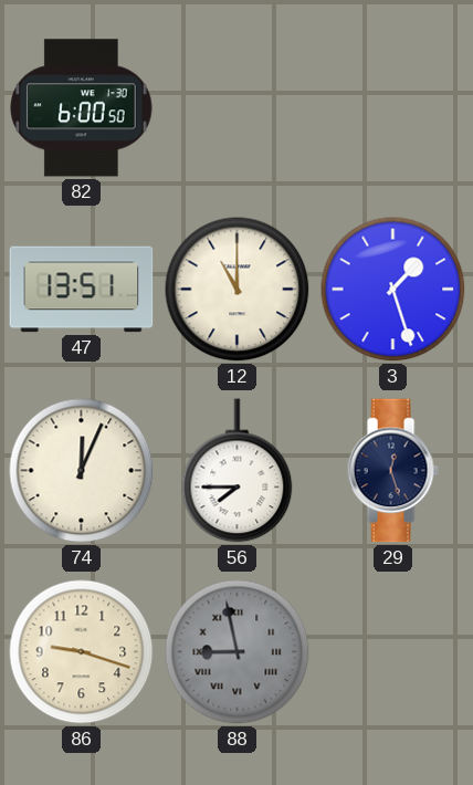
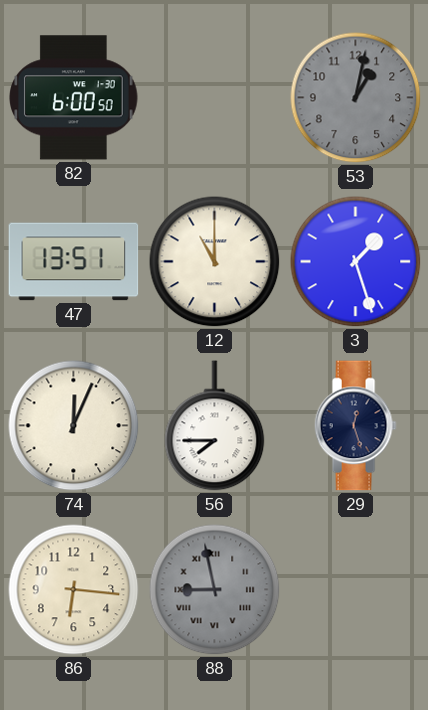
53: none -> 1:02
86: 9:18 -> 6:16
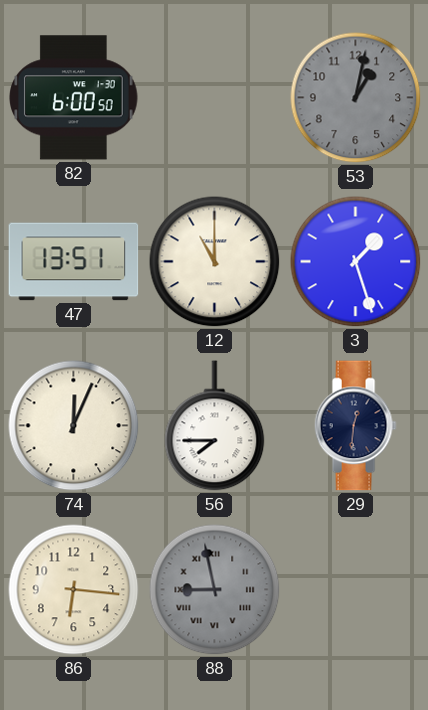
29: 12:27 -> 12:31
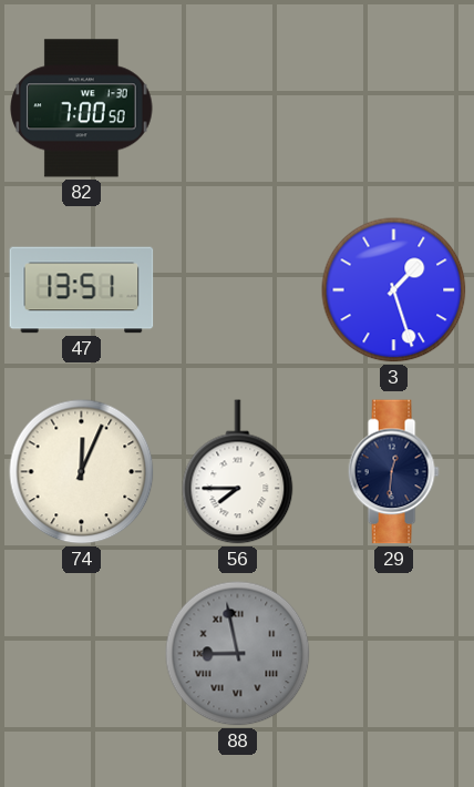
82: 6:00 -> 7:00
53: 1:02 -> none
12: 11:00 -> none
86: 6:16 -> none
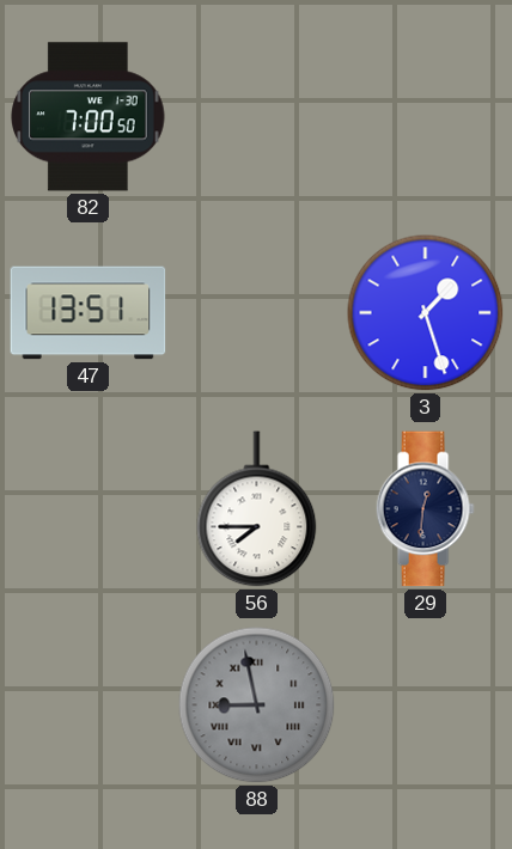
74: 12:04 -> none
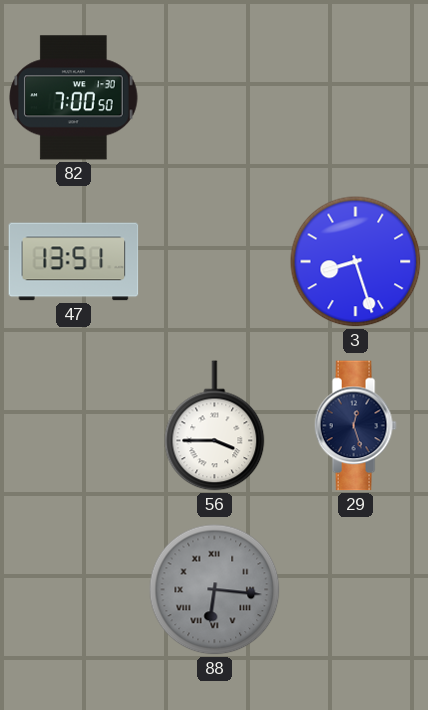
3: 1:27 -> 8:27
56: 7:45 -> 3:45
29: 12:31 -> 12:27
88: 8:58 -> 6:16
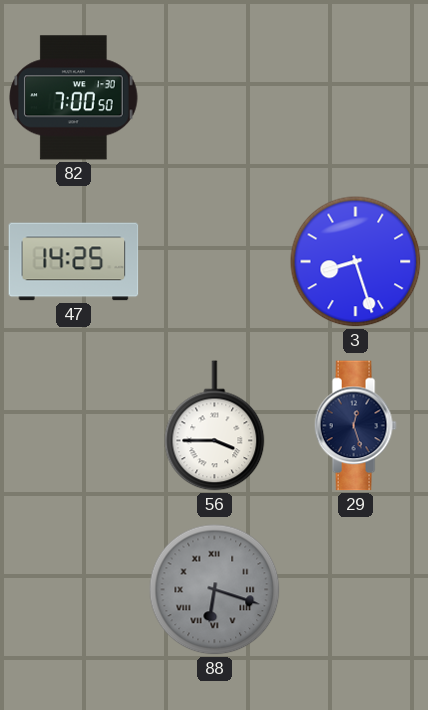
47: 13:51 -> 14:25
88: 6:16 -> 6:18
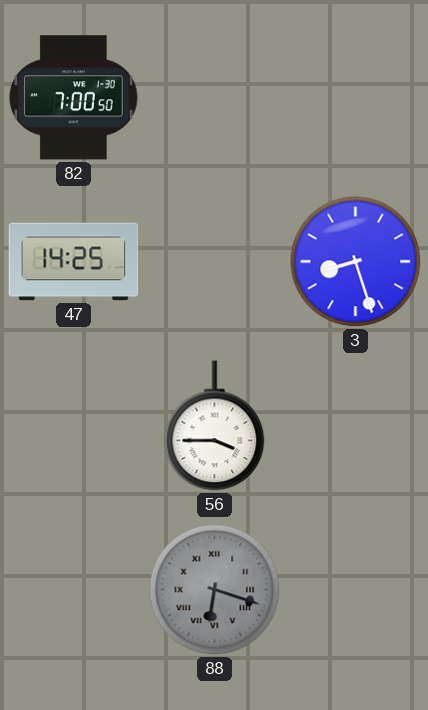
29: 12:27 -> none
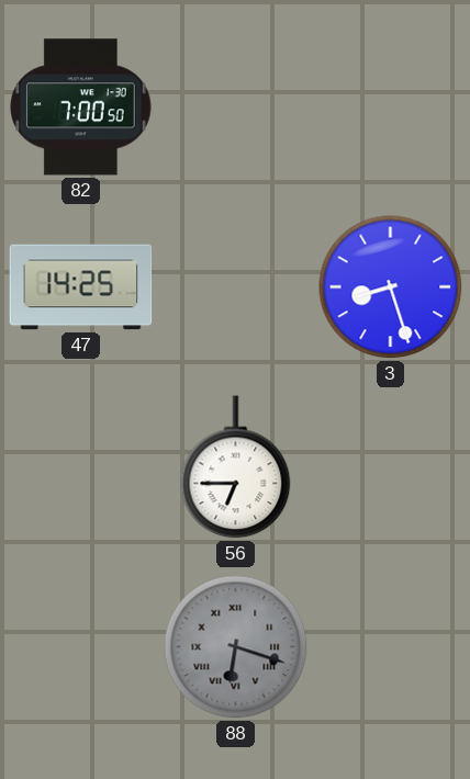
56: 3:45 -> 6:45
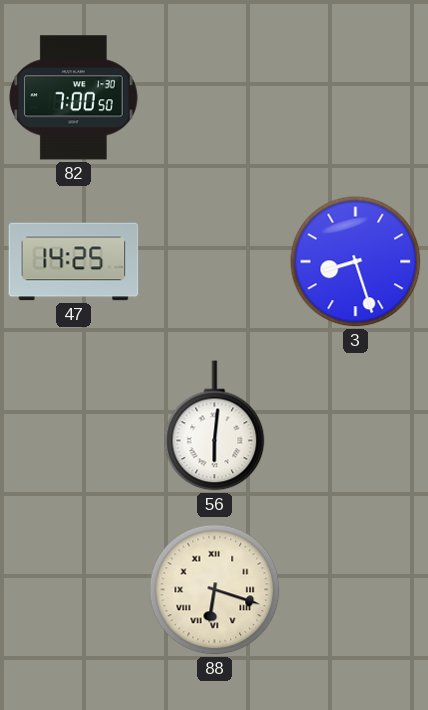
56: 6:45 -> 6:01
88 dial: grey -> cream
